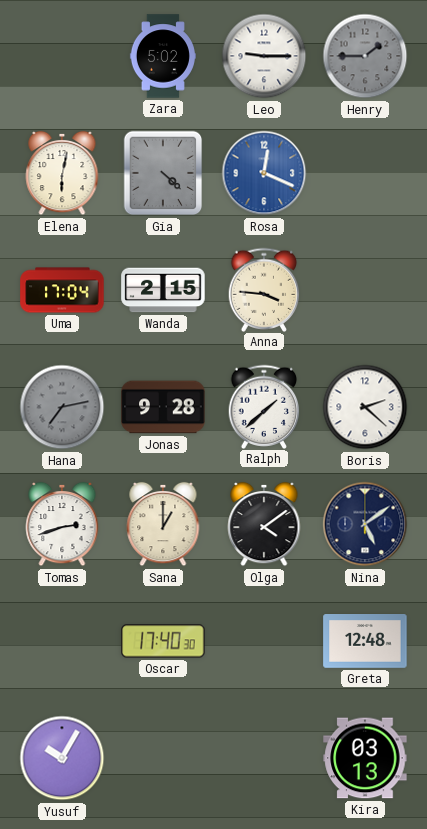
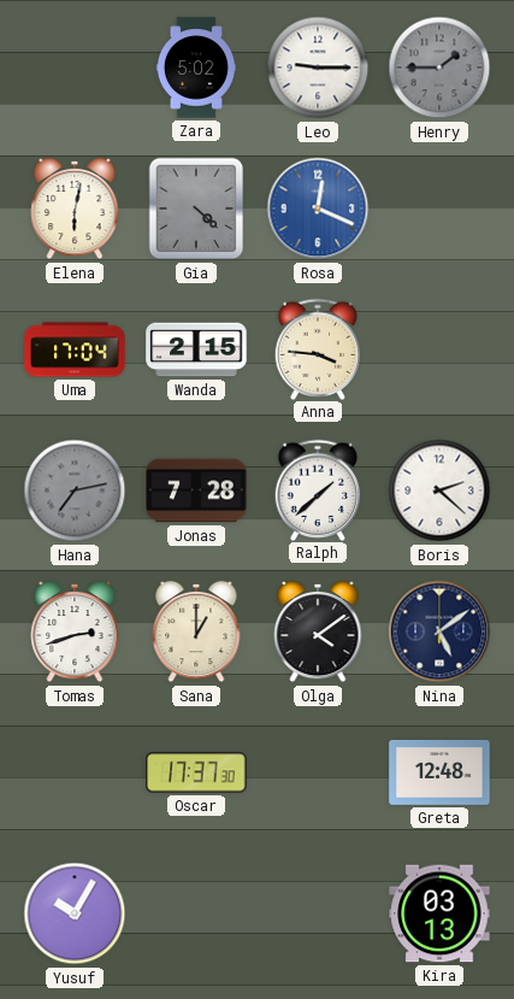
Jonas: 9:28 -> 7:28
Oscar: 17:40 -> 17:37
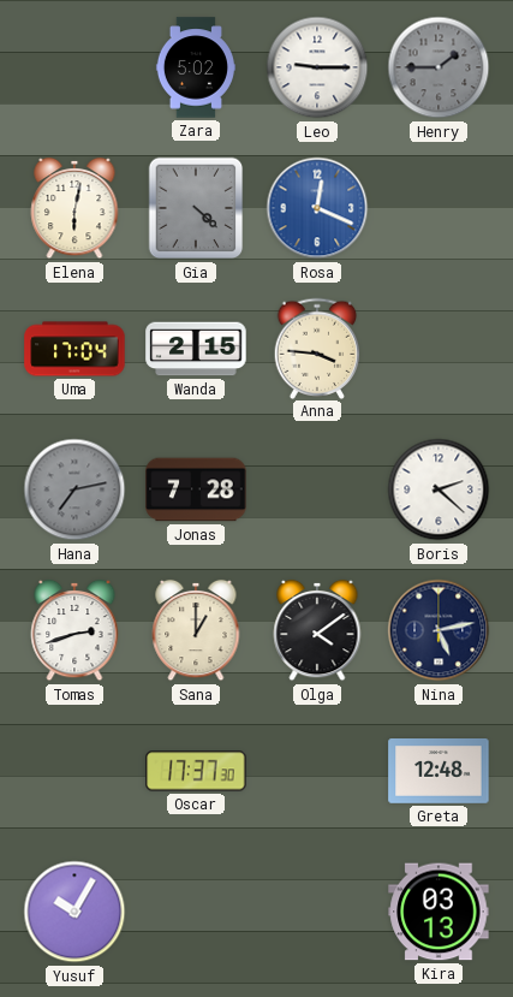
Ralph: 1:38 -> none
Nina: 5:09 -> 5:13
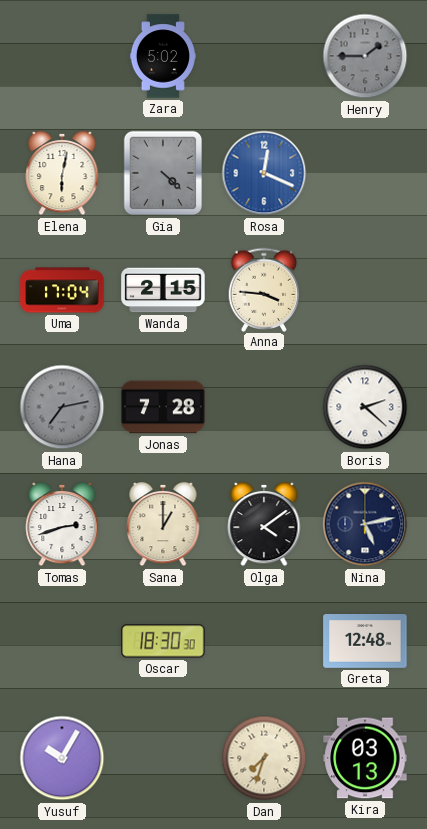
Leo: 9:15 -> none
Oscar: 17:37 -> 18:30
Dan: none -> 7:33
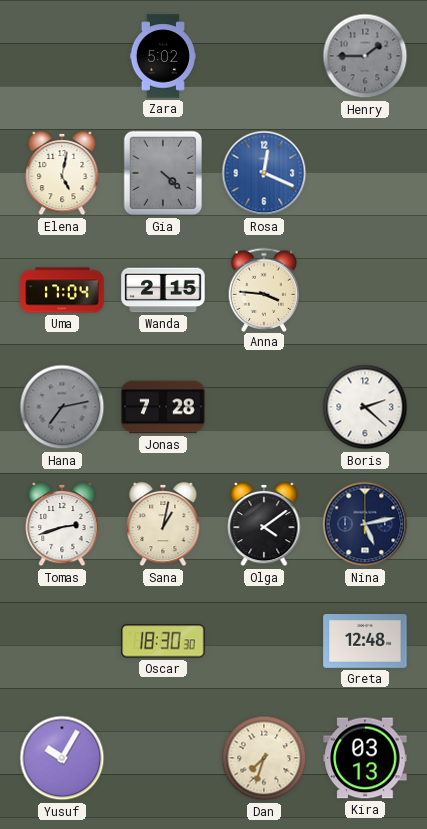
Elena: 6:02 -> 5:02
Sana: 1:00 -> 1:02
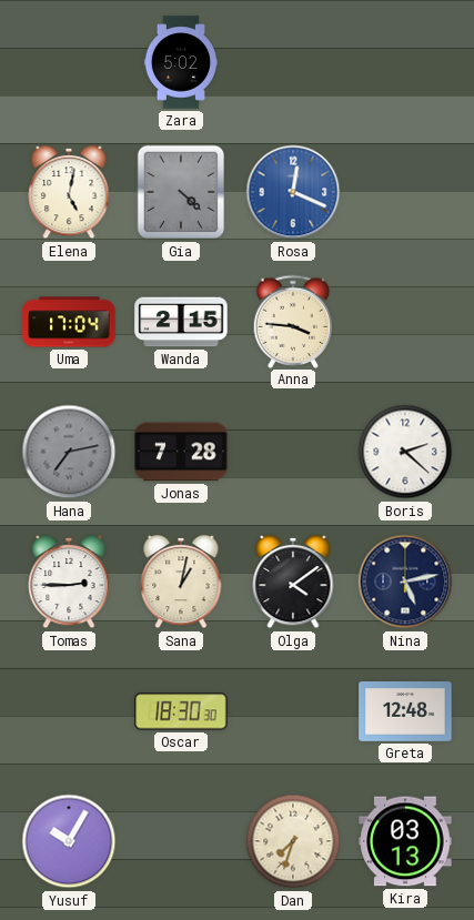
Henry: 1:45 -> none
Tomas: 2:42 -> 2:45
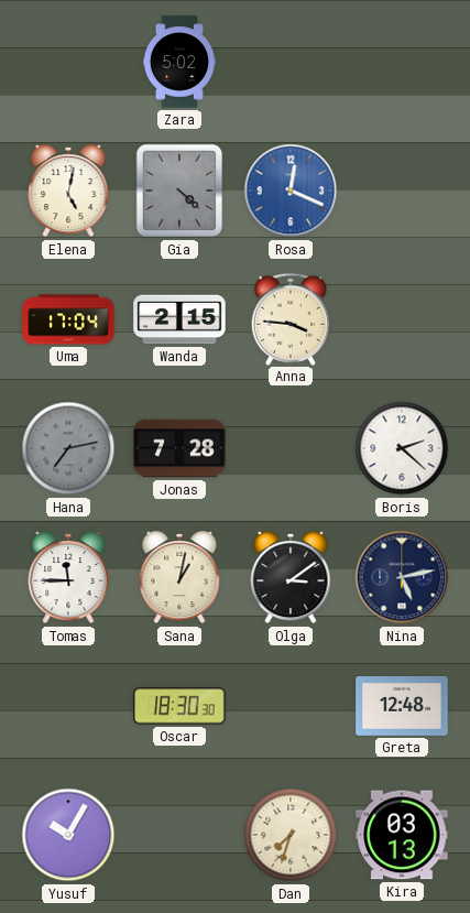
Tomas: 2:45 -> 11:45
Olga: 4:09 -> 3:09
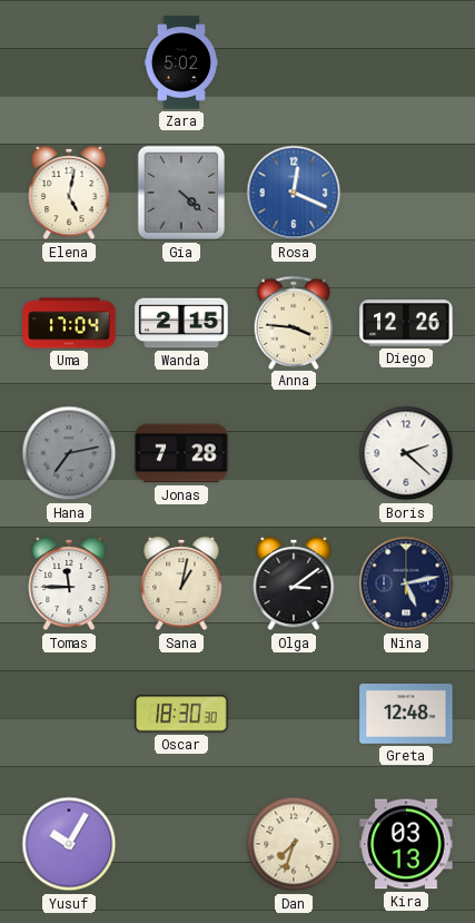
Diego: none -> 12:26
